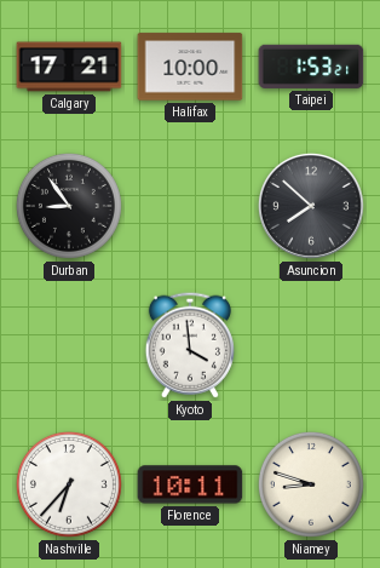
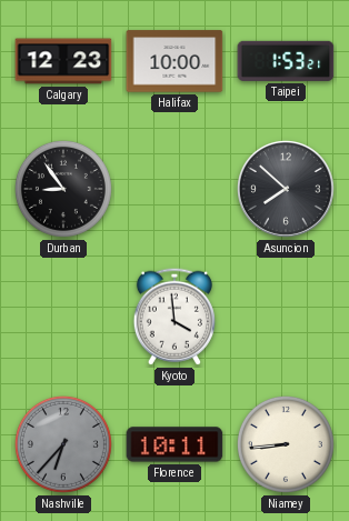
Calgary: 17:21 -> 12:23
Nashville dial: white -> grey
Niamey: 8:48 -> 8:44
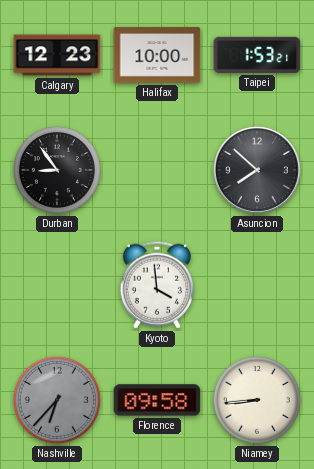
Florence: 10:11 -> 09:58
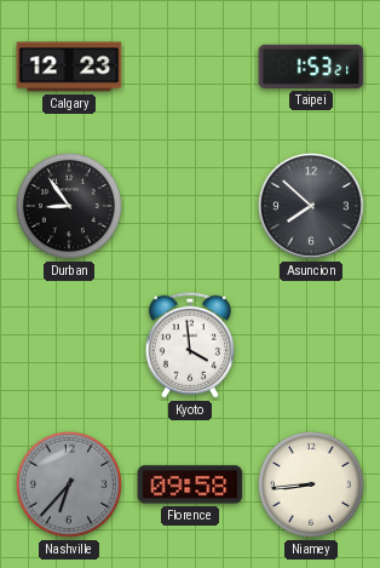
Halifax: 10:00 -> none
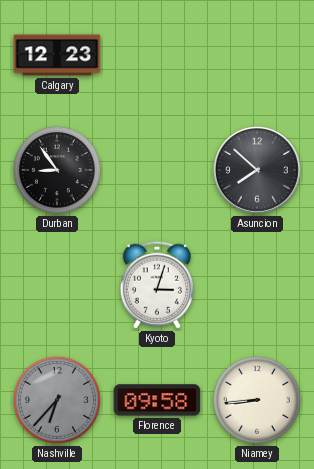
Taipei: 1:53 -> none
Kyoto: 3:59 -> 3:03
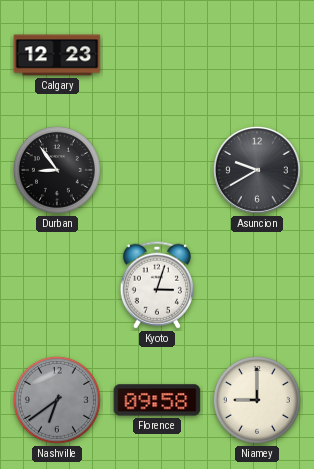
Asuncion: 7:52 -> 9:40
Nashville: 6:37 -> 6:39
Niamey: 8:44 -> 9:00
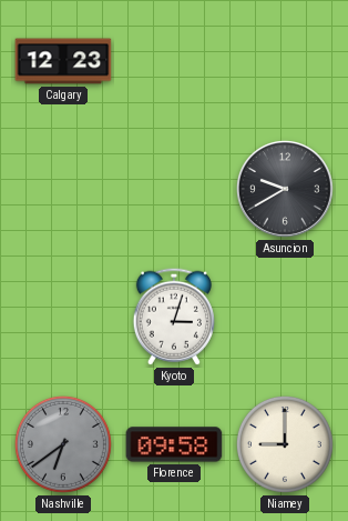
Durban: 8:54 -> none
